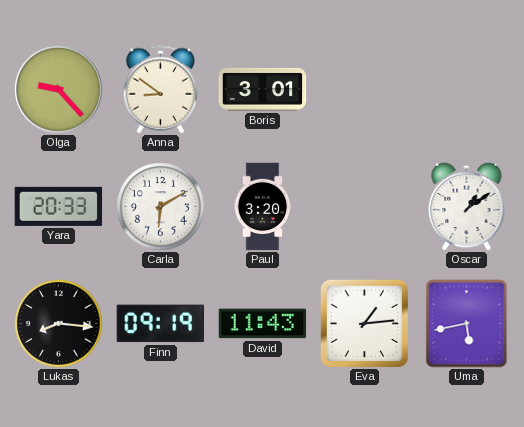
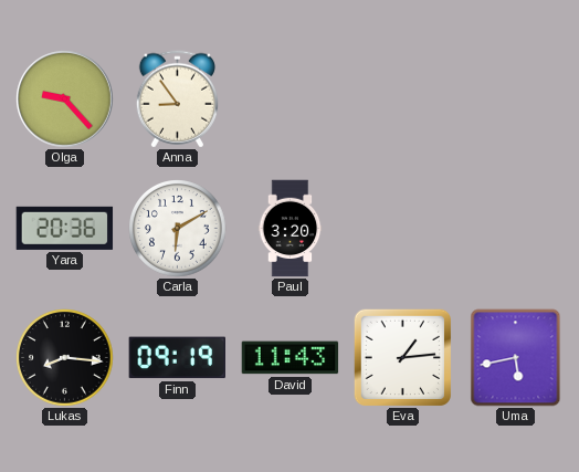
Anna: 8:51 -> 8:54
Boris: 3:01 -> none
Yara: 20:33 -> 20:36
Oscar: 1:09 -> none
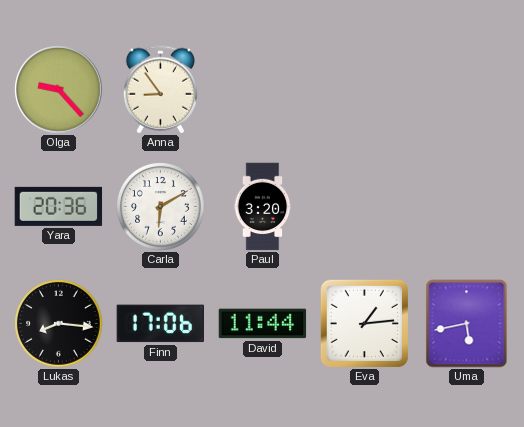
Finn: 09:19 -> 17:06
David: 11:43 -> 11:44
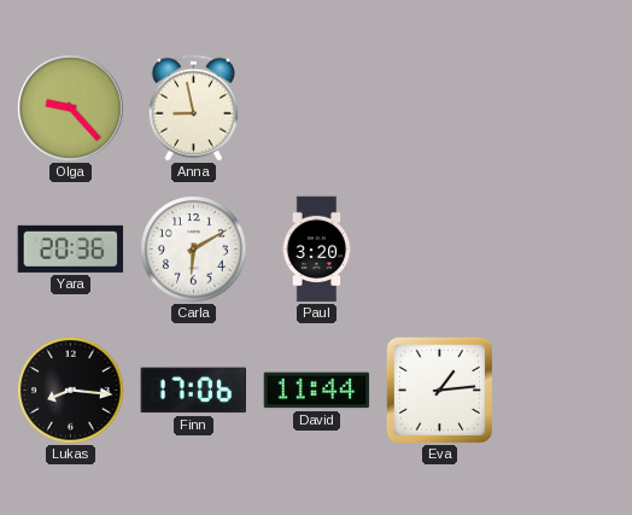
Anna: 8:54 -> 8:58
Uma: 5:43 -> none
